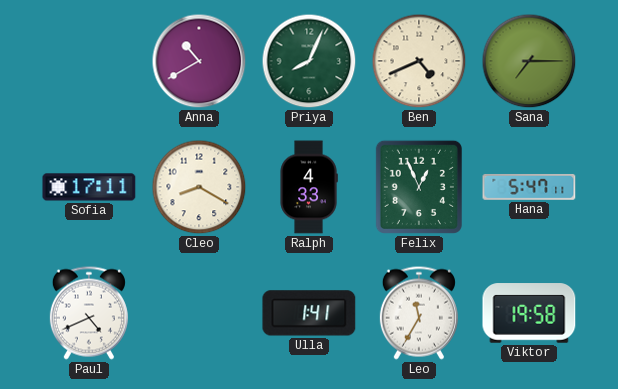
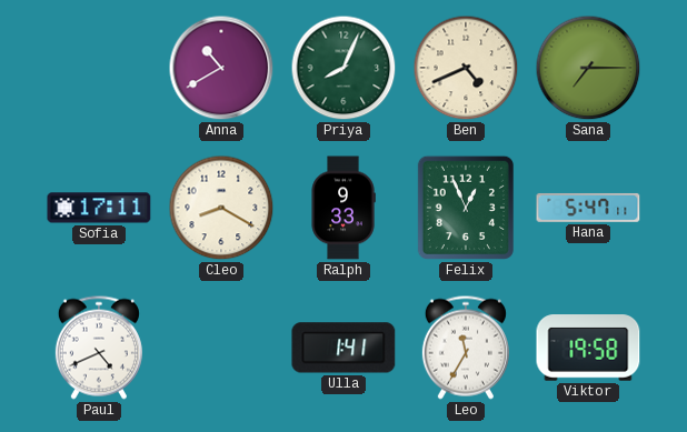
Ralph: 4:33 -> 9:33
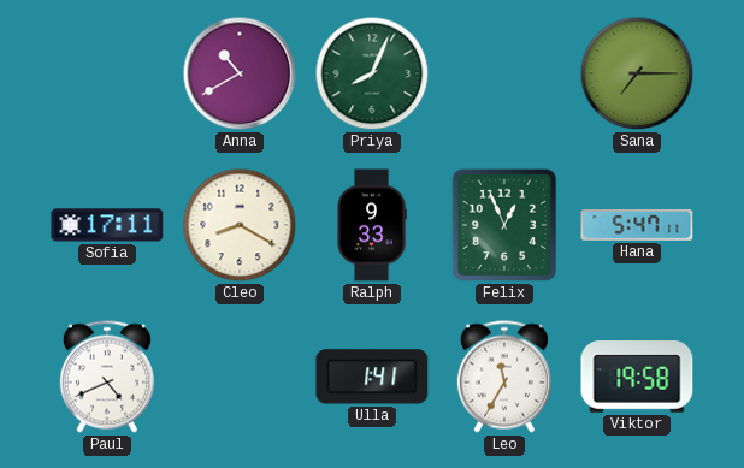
Ben: 4:41 -> none
